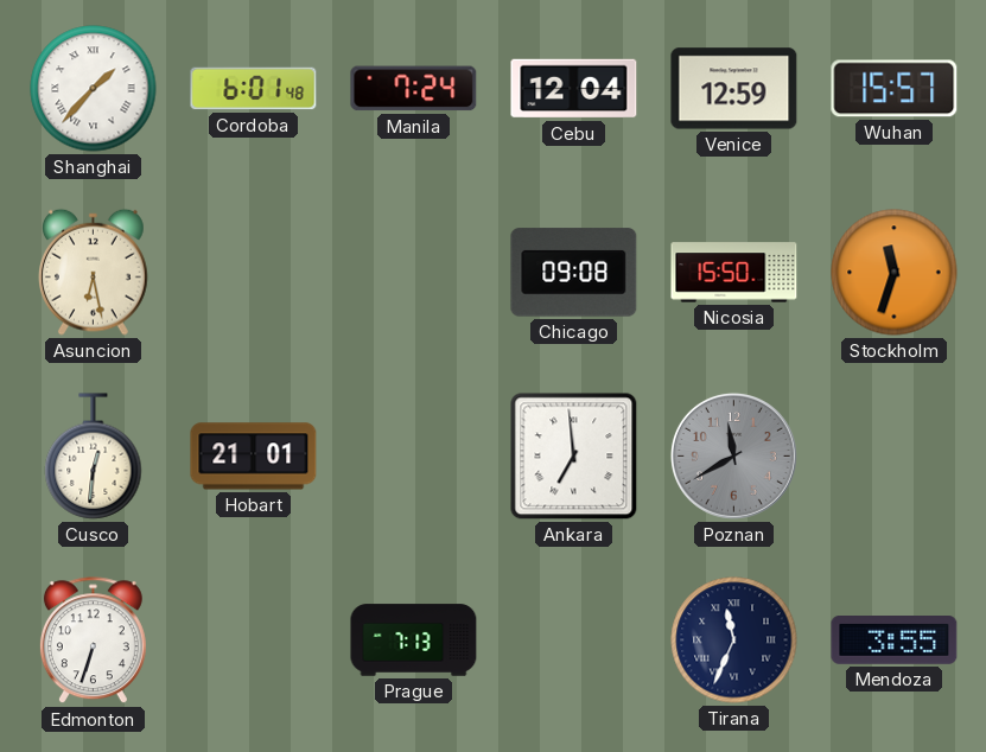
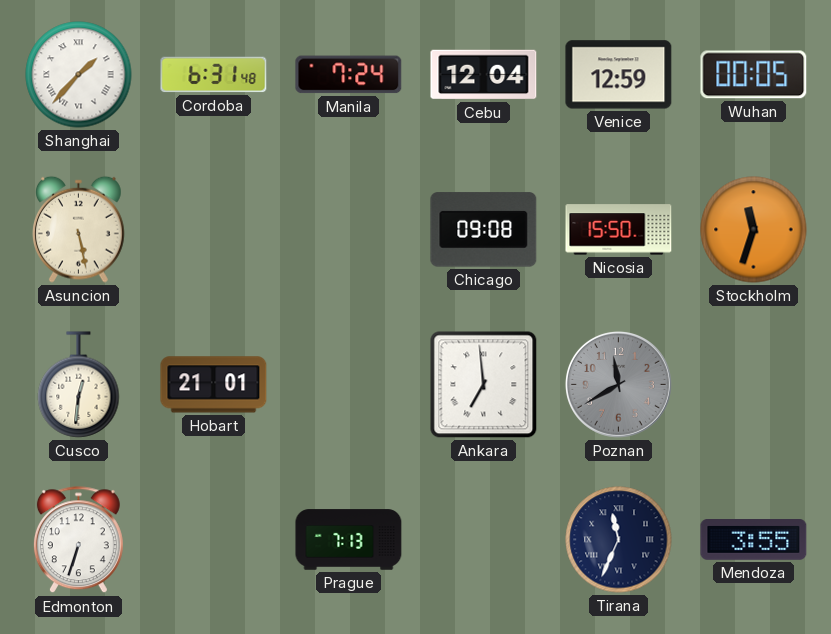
Cordoba: 6:01 -> 6:31
Wuhan: 15:57 -> 00:05
Asuncion: 6:28 -> 5:28
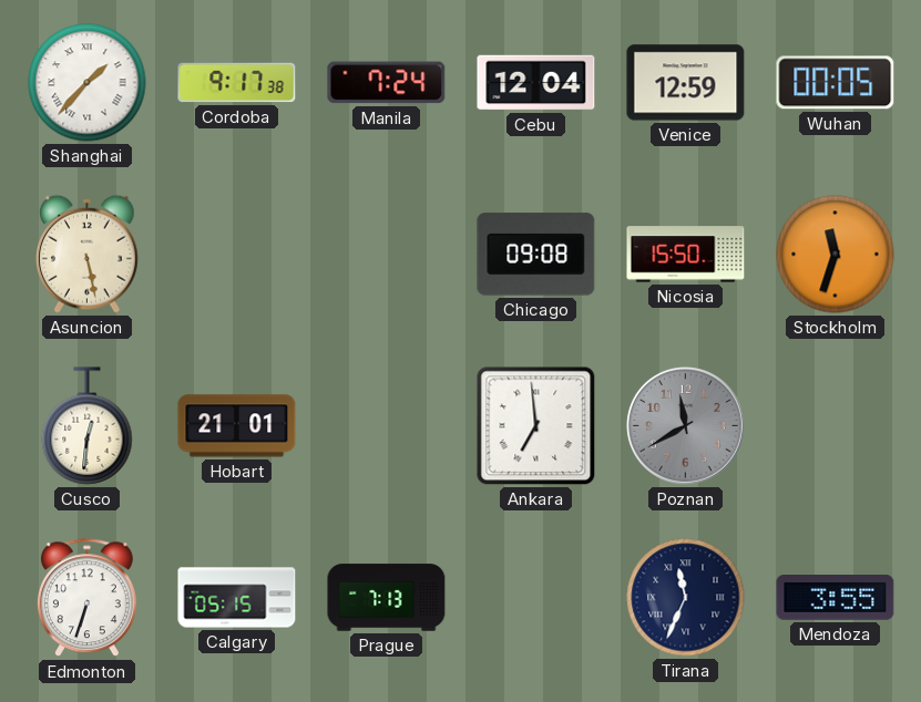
Cordoba: 6:31 -> 9:17
Calgary: none -> 05:15
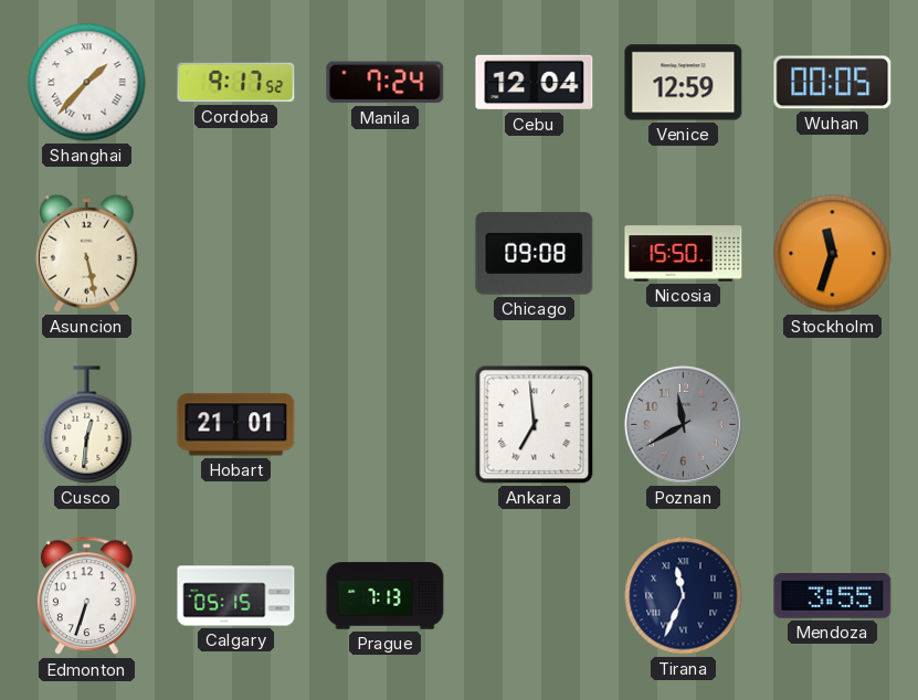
Cordoba: 9:17:38 -> 9:17:52
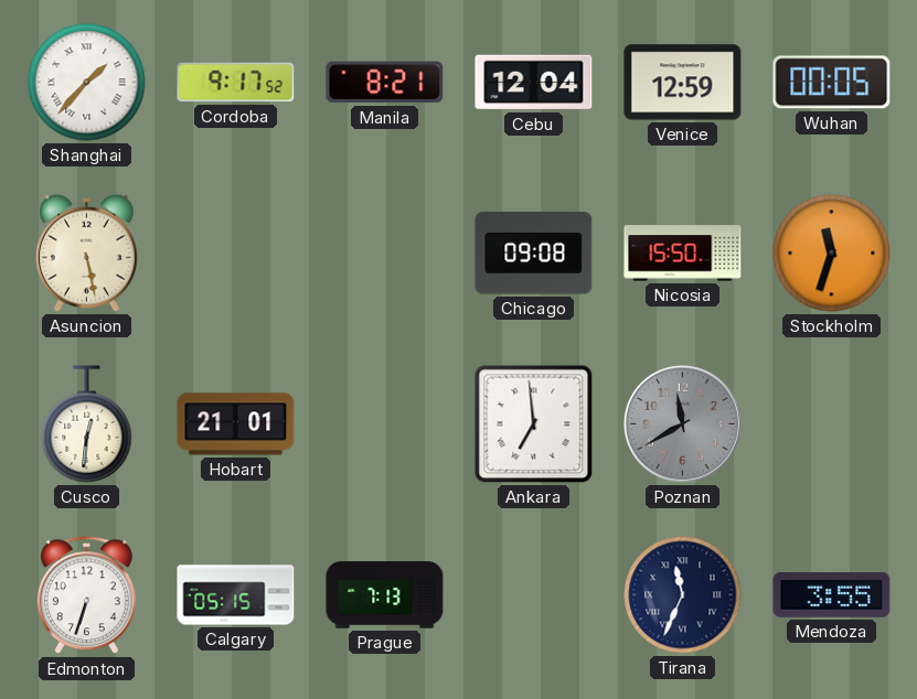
Manila: 7:24 -> 8:21
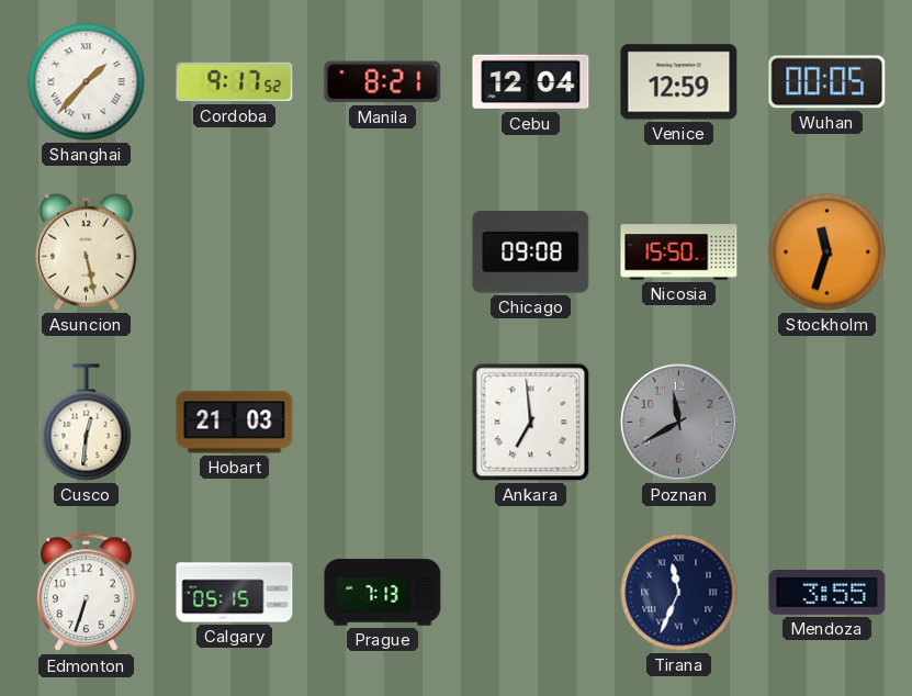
Hobart: 21:01 -> 21:03
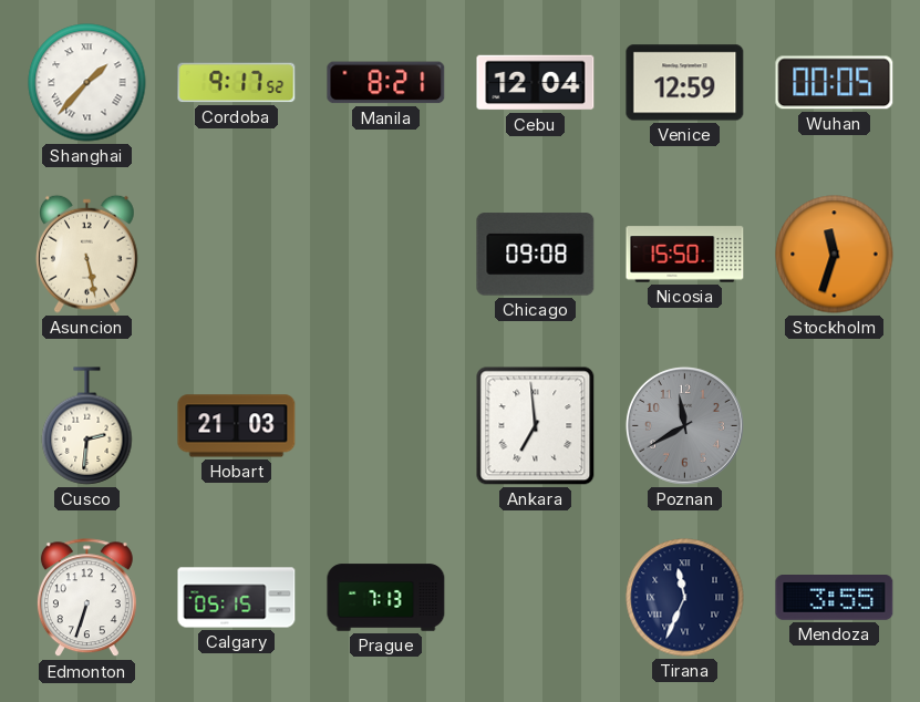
Cusco: 12:31 -> 2:31
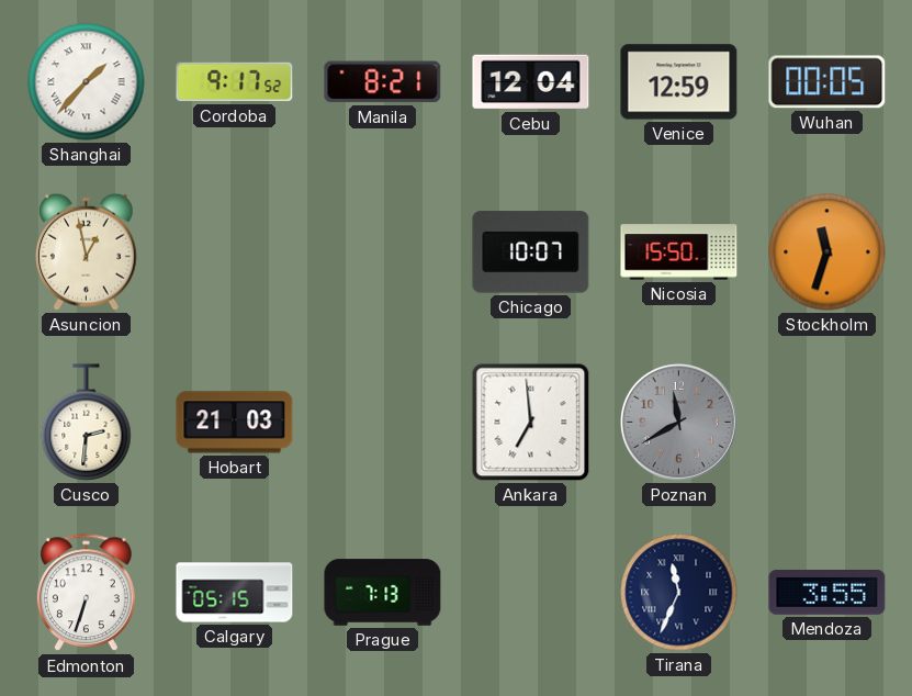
Asuncion: 5:28 -> 12:58
Chicago: 09:08 -> 10:07
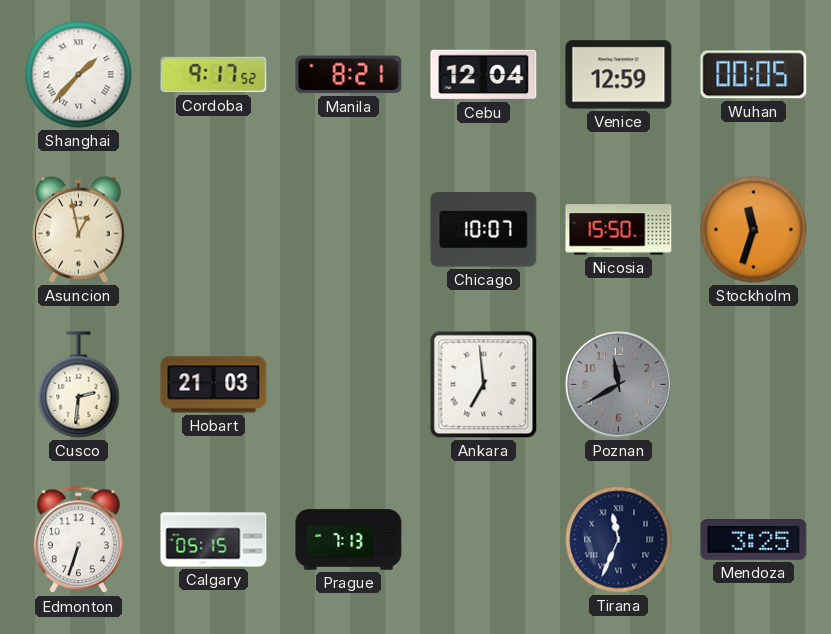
Mendoza: 3:55 -> 3:25
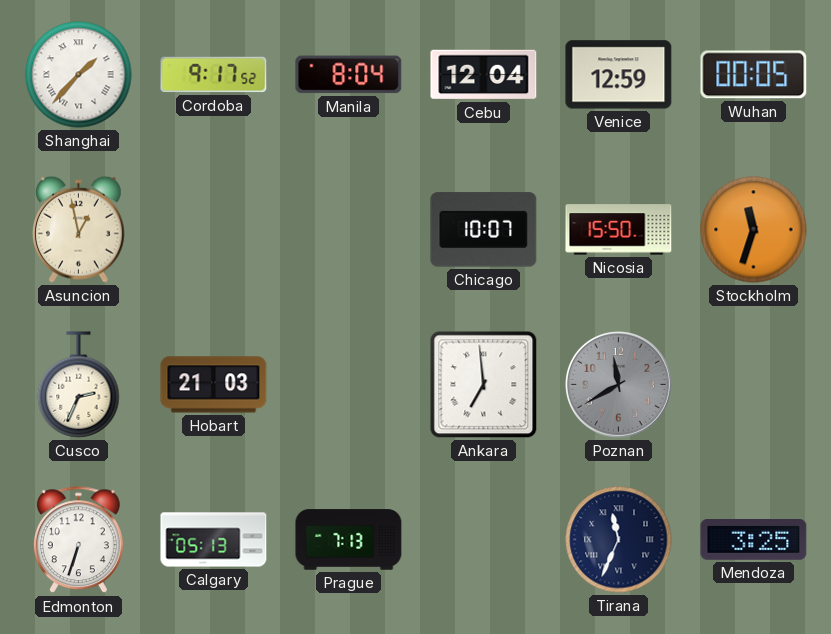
Manila: 8:21 -> 8:04
Cusco: 2:31 -> 2:34
Calgary: 05:15 -> 05:13
